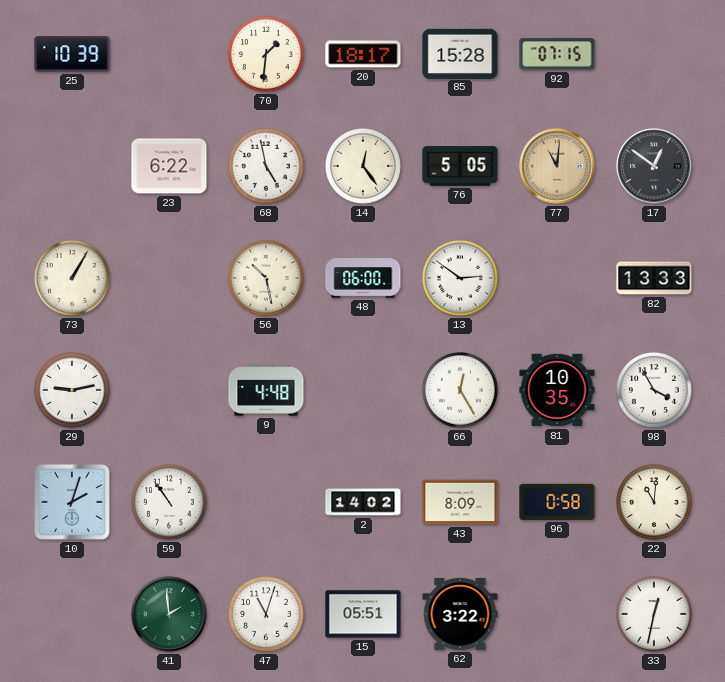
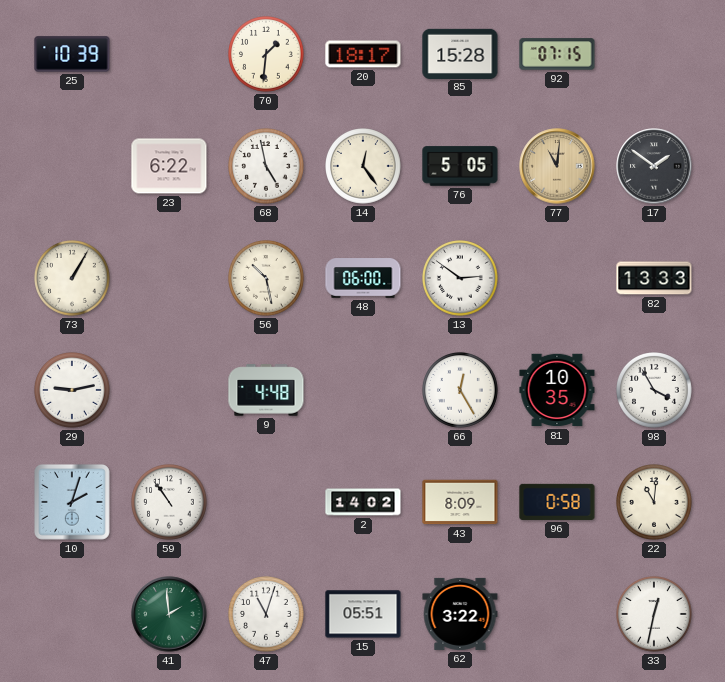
17: 12:51 -> 1:51
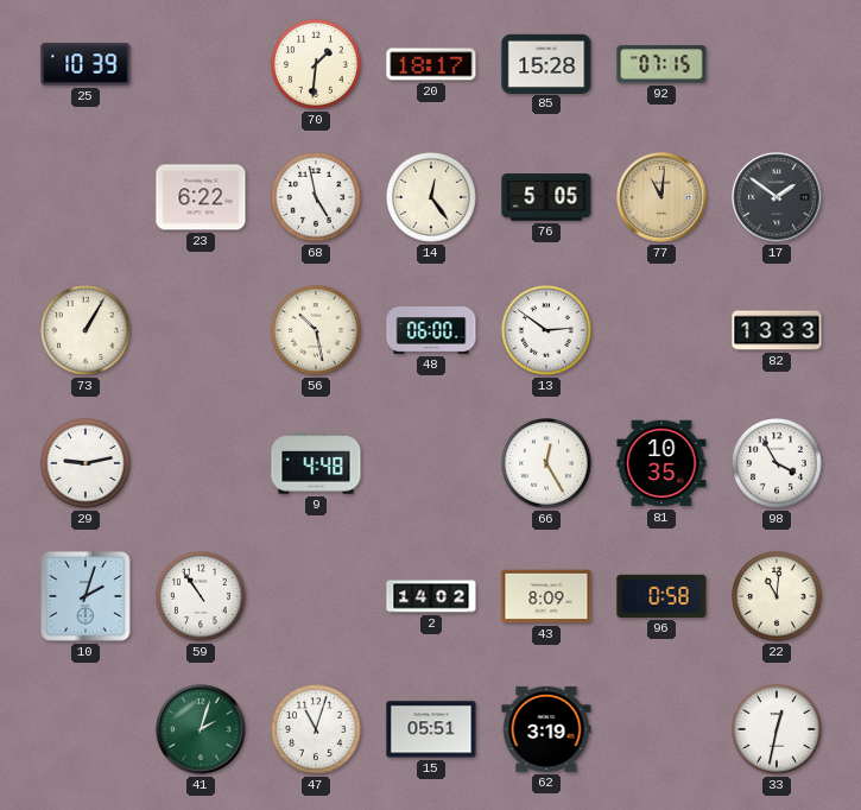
41: 1:59 -> 2:03
62: 3:22 -> 3:19
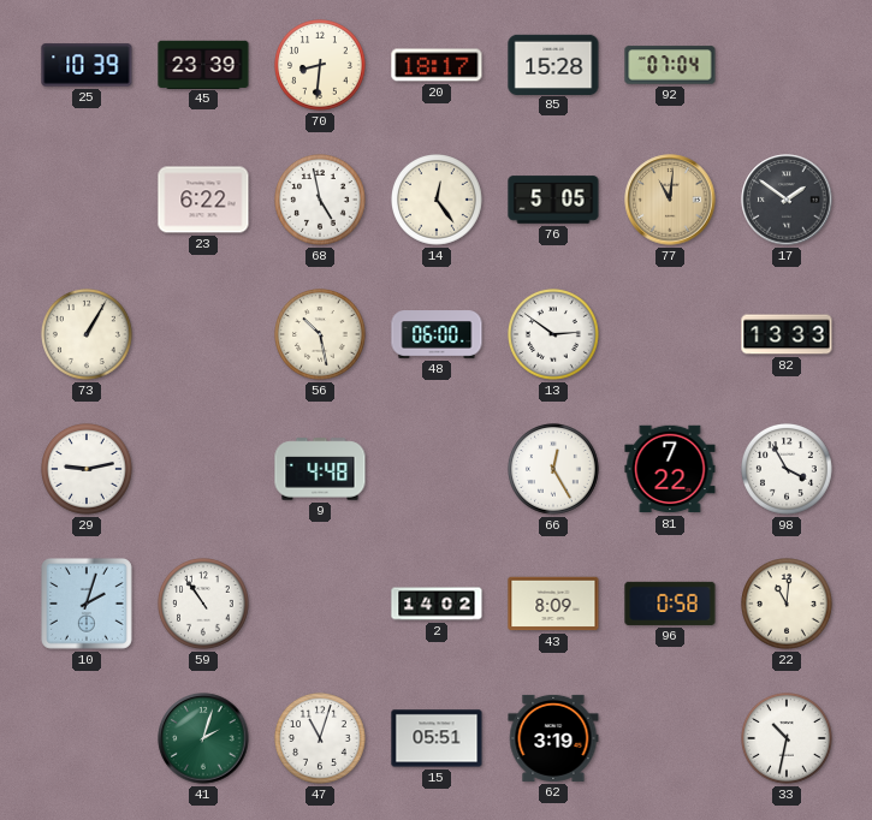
45: none -> 23:39
70: 1:31 -> 8:31
92: 07:15 -> 07:04
81: 10:35 -> 7:22
33: 12:32 -> 10:32
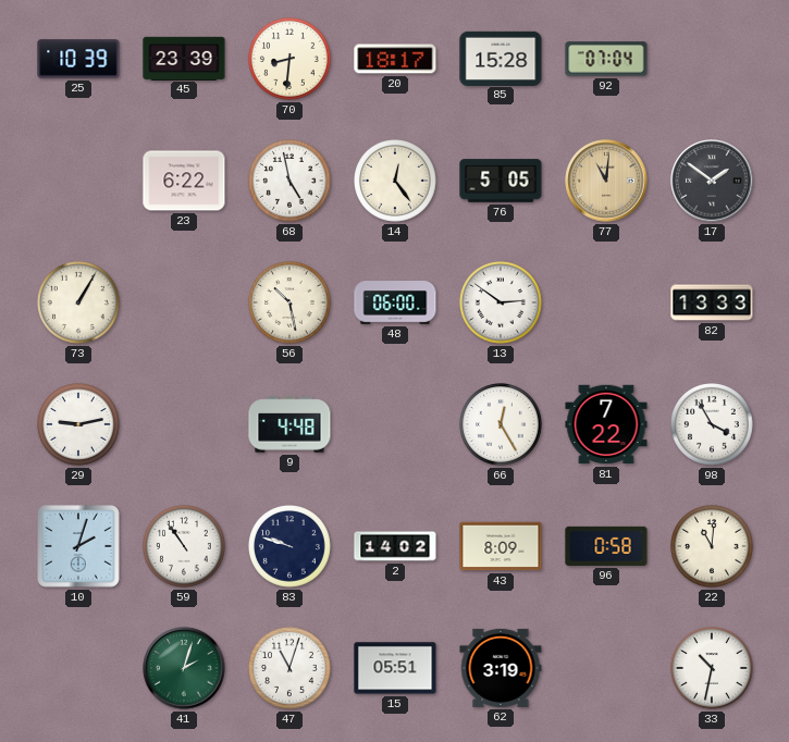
83: none -> 9:48
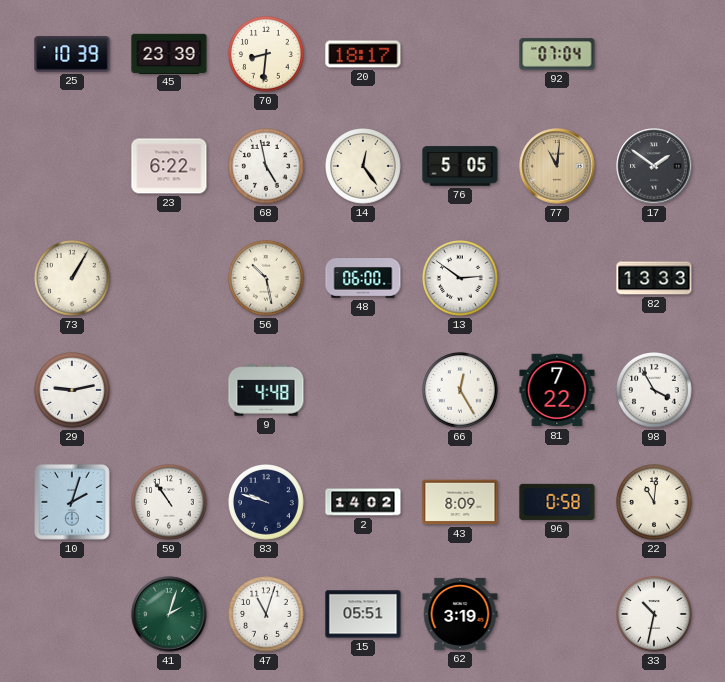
85: 15:28 -> none
